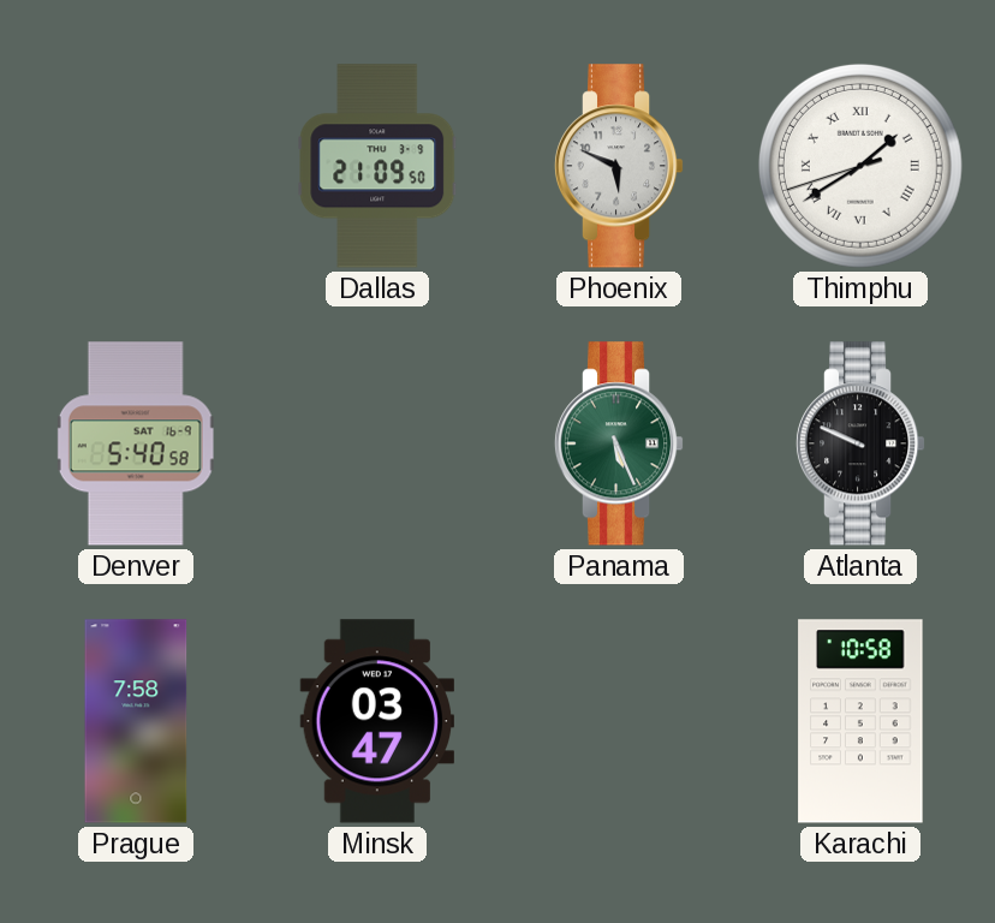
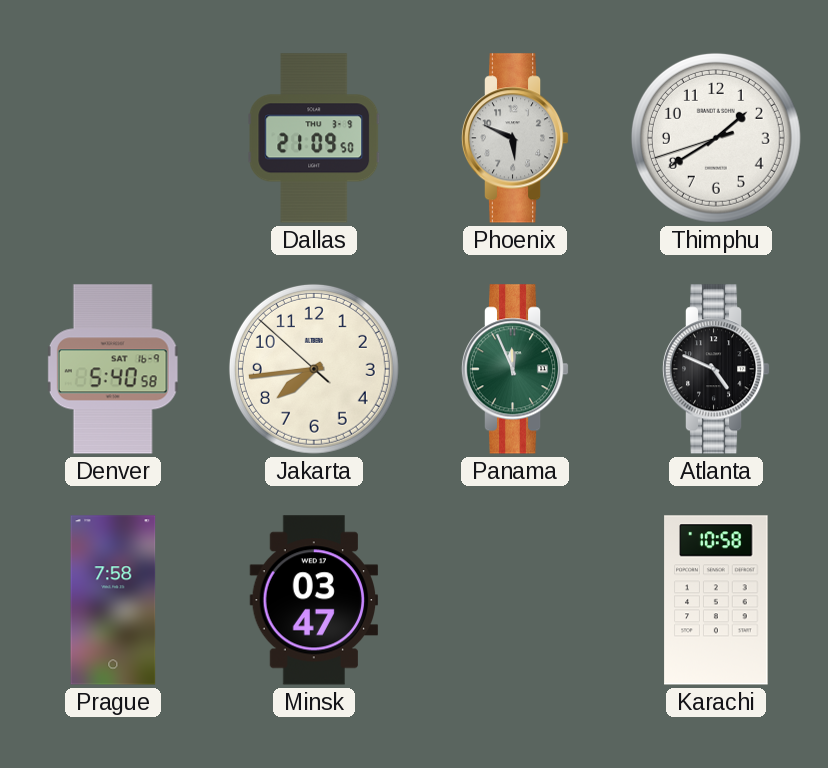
Thimphu numerals: Roman -> Arabic
Jakarta: none -> 7:43
Panama: 5:26 -> 11:56
Atlanta: 9:49 -> 4:49
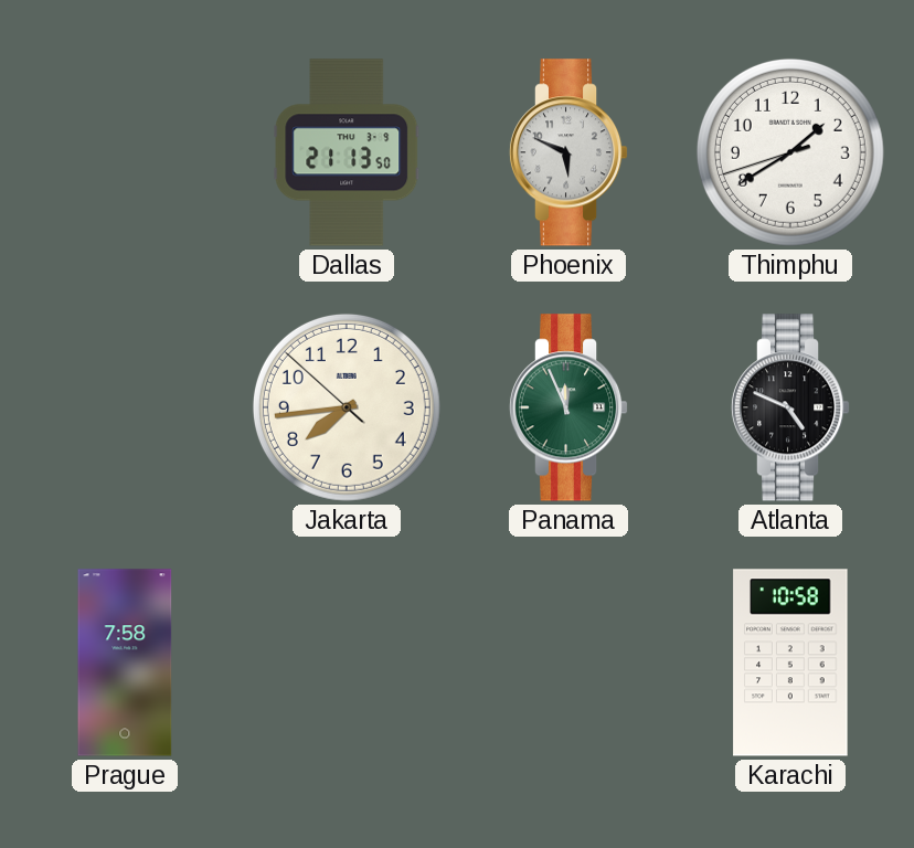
Dallas: 21:09 -> 21:13
Denver: 5:40 -> none
Minsk: 03:47 -> none
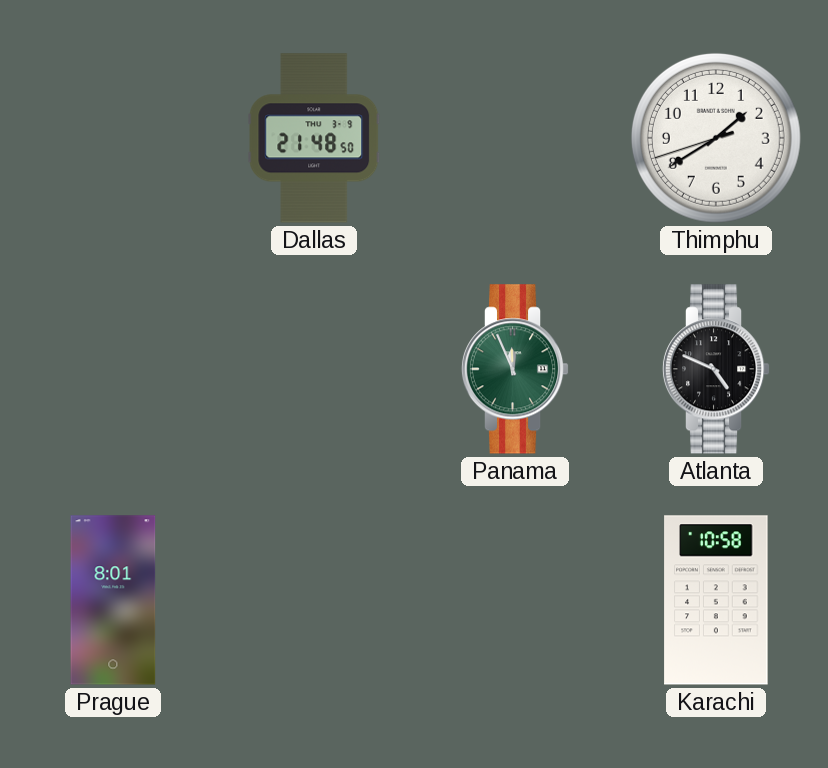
Dallas: 21:13 -> 21:48
Phoenix: 5:49 -> none
Jakarta: 7:43 -> none
Prague: 7:58 -> 8:01
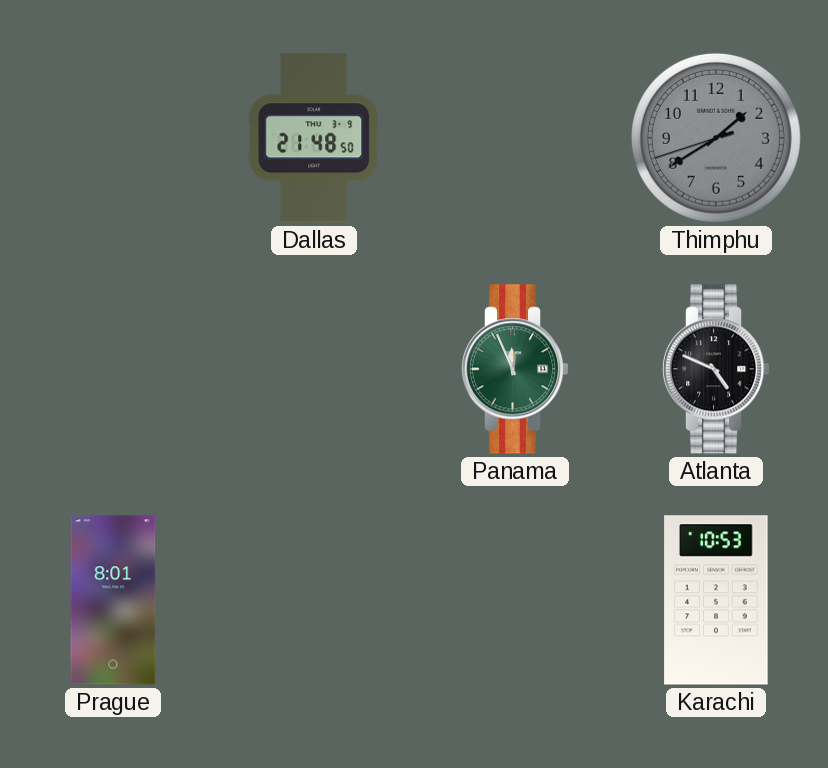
Thimphu dial: white -> grey
Karachi: 10:58 -> 10:53
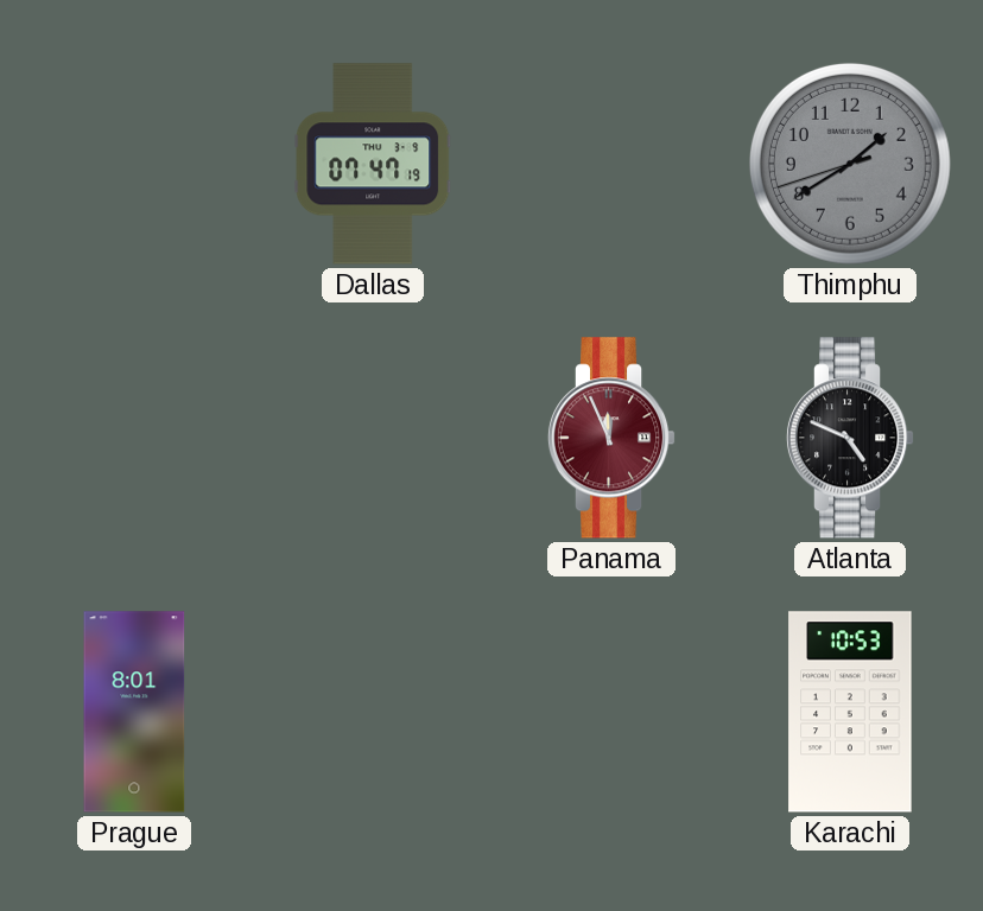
Dallas: 21:48 -> 07:47
Panama dial: green -> burgundy
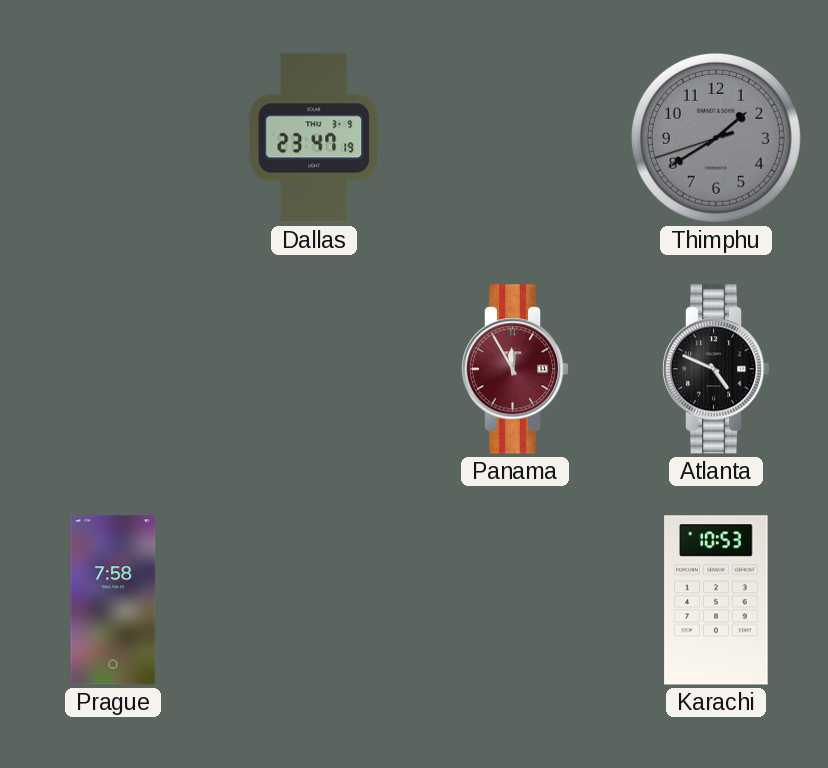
Dallas: 07:47 -> 23:47
Panama: 11:56 -> 11:55
Prague: 8:01 -> 7:58
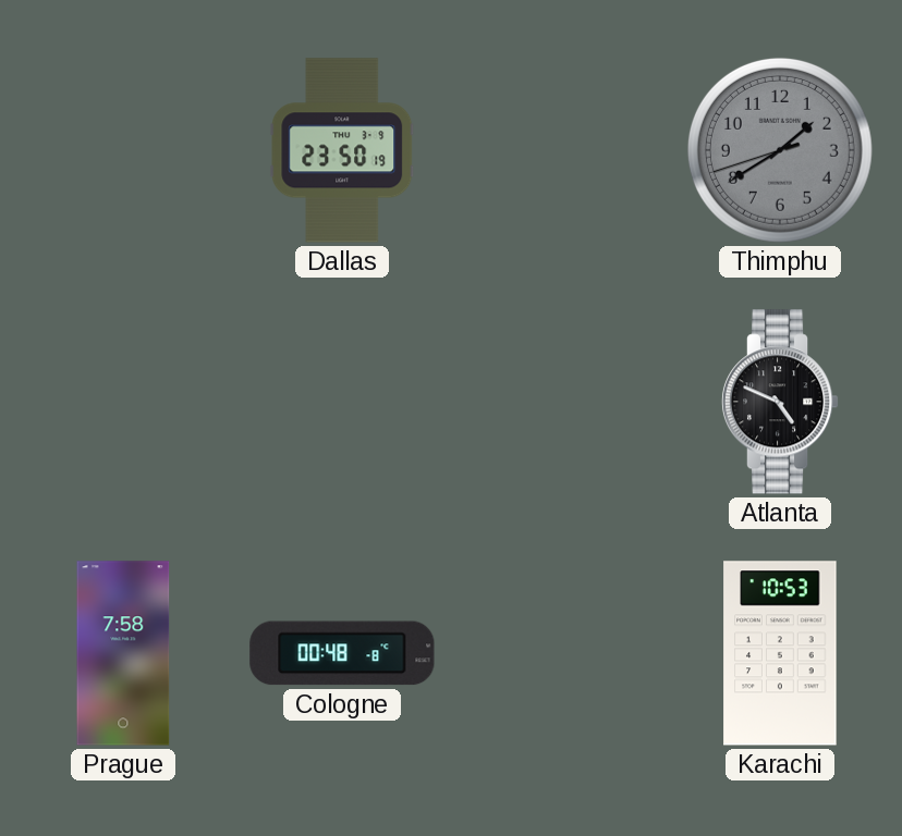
Dallas: 23:47 -> 23:50
Panama: 11:55 -> none
Cologne: none -> 00:48
